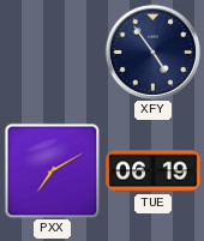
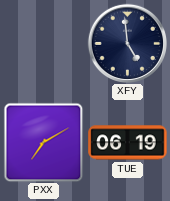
XFY: 4:54 -> 4:59
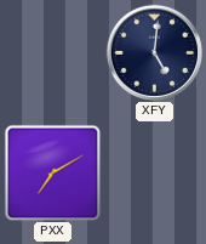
XFY: 4:59 -> 5:01
TUE: 06:19 -> none
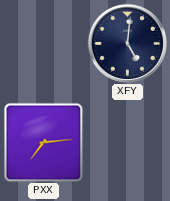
PXX: 7:10 -> 7:14
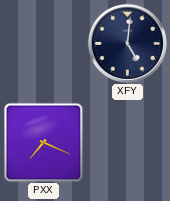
PXX: 7:14 -> 7:19
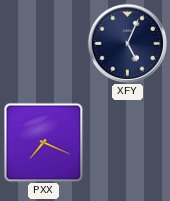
XFY: 5:01 -> 5:04
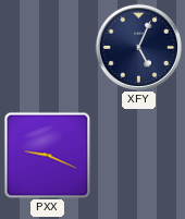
PXX: 7:19 -> 9:19
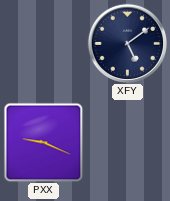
XFY: 5:04 -> 5:09
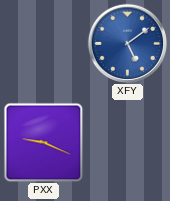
XFY dial: navy -> blue
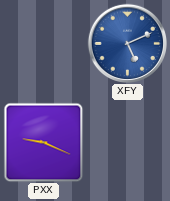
XFY: 5:09 -> 5:11
